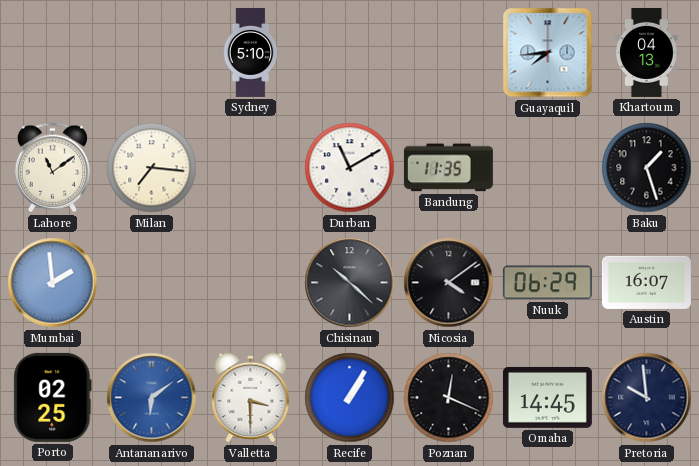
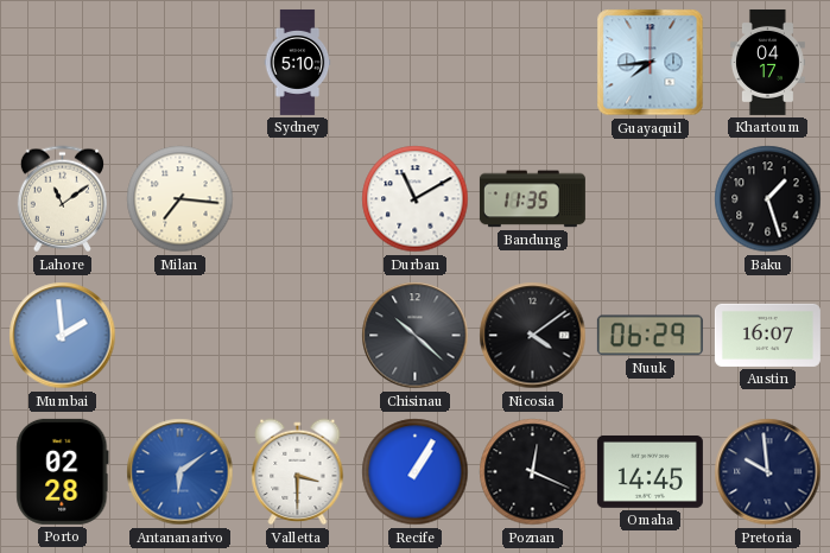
Khartoum: 04:13 -> 04:17
Porto: 02:25 -> 02:28
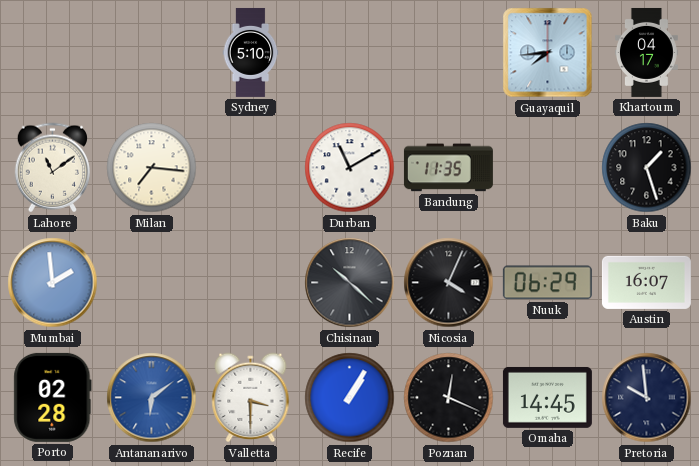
Nicosia: 4:09 -> 4:04
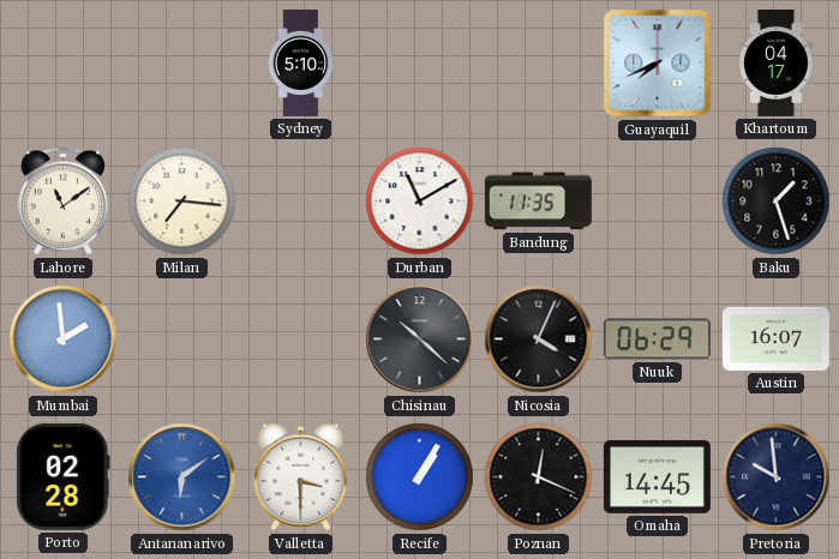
Guayaquil: 7:44 -> 7:41
